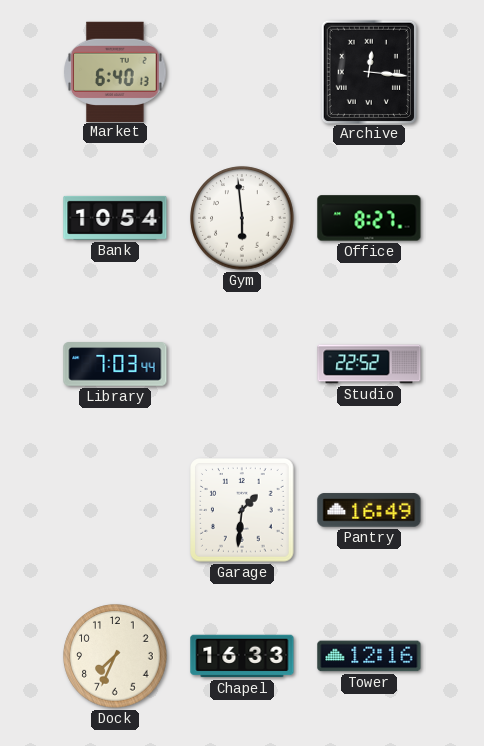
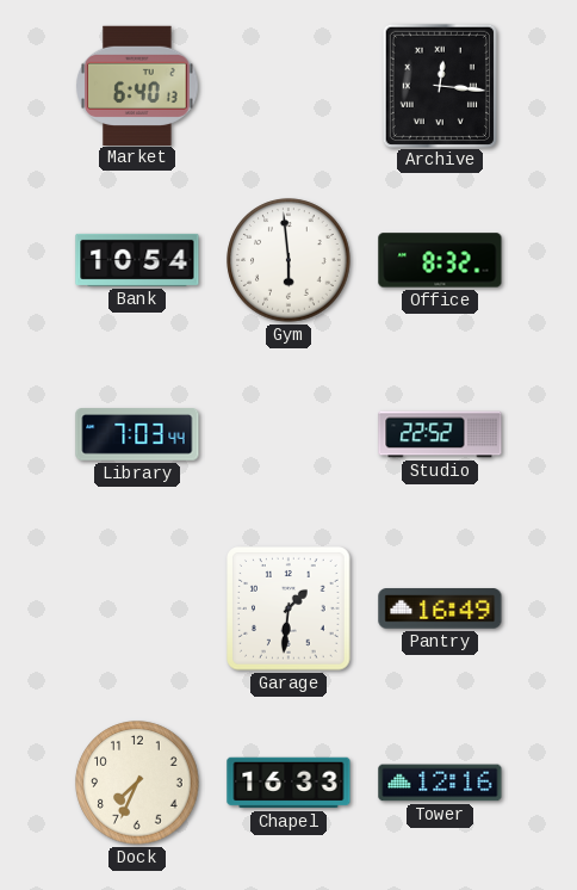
Office: 8:27 -> 8:32
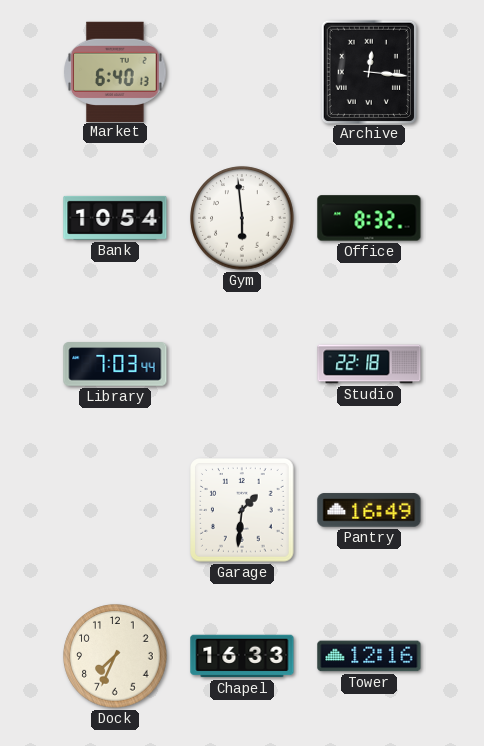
Studio: 22:52 -> 22:18
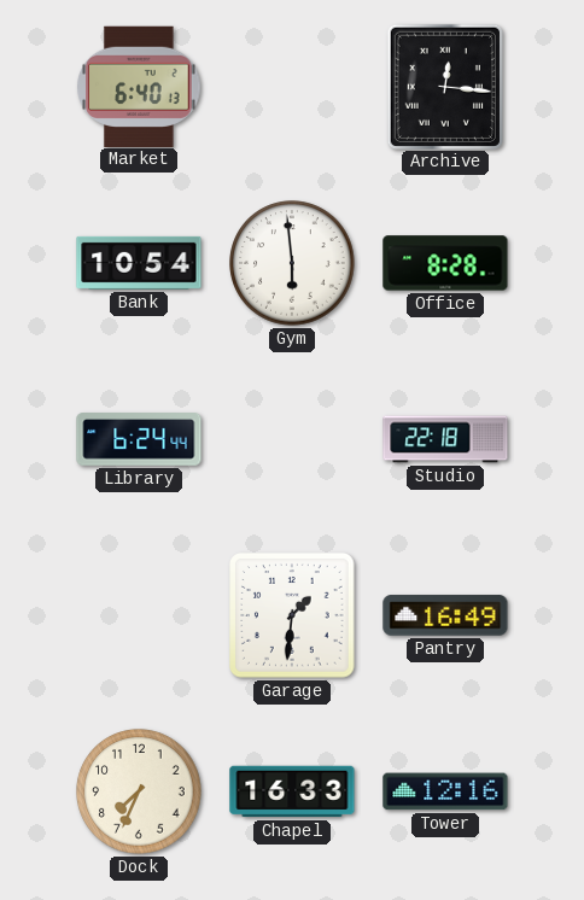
Office: 8:32 -> 8:28
Library: 7:03 -> 6:24
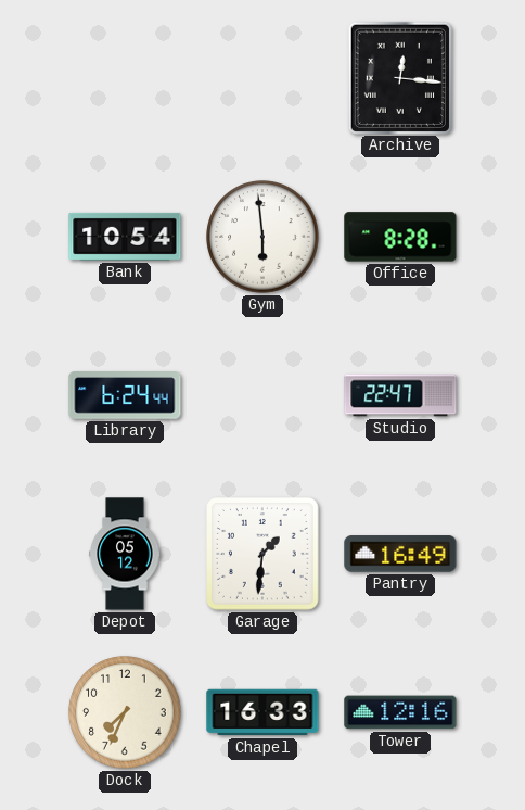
Market: 6:40 -> none
Studio: 22:18 -> 22:47
Depot: none -> 05:12
